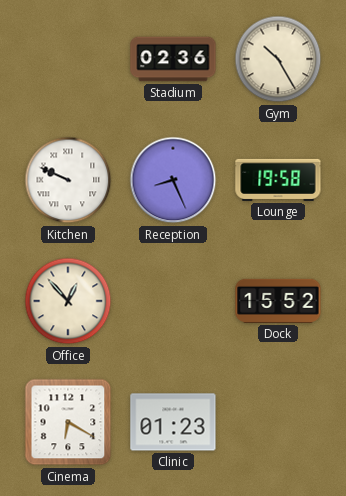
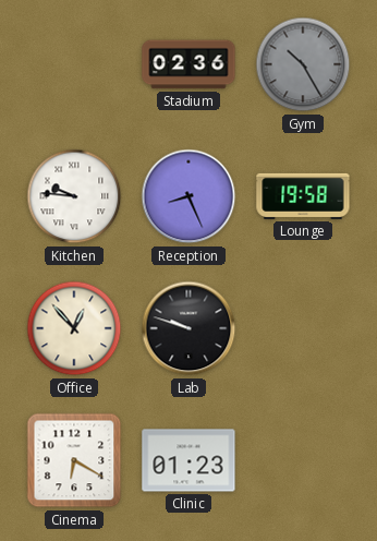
Gym dial: cream -> grey
Kitchen: 9:49 -> 9:46
Lab: none -> 9:48
Dock: 15:52 -> none
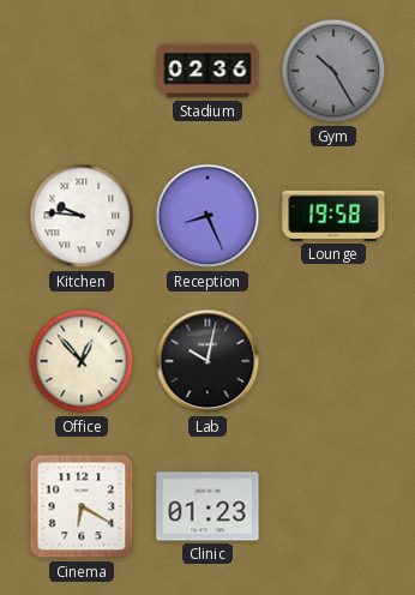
Lab: 9:48 -> 10:02
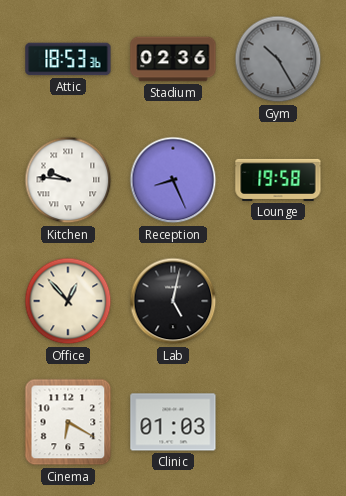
Attic: none -> 18:53
Lab: 10:02 -> 5:02
Clinic: 01:23 -> 01:03
